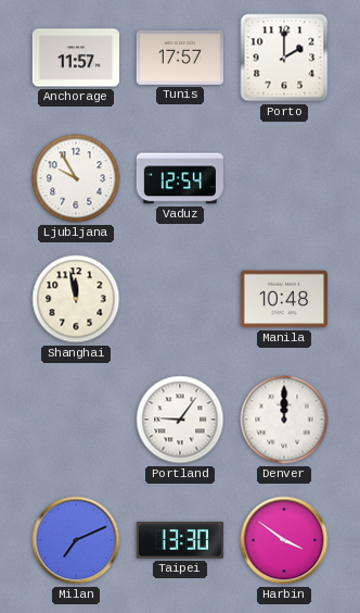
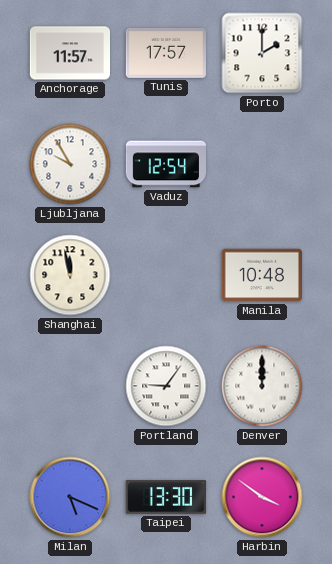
Milan: 7:11 -> 5:19
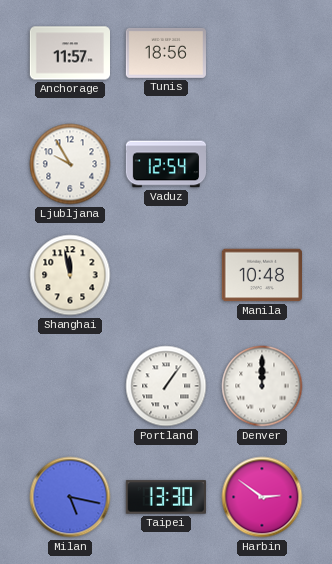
Tunis: 17:57 -> 18:56
Porto: 2:00 -> none
Portland: 9:06 -> 1:06
Milan: 5:19 -> 5:17
Harbin: 3:51 -> 2:51
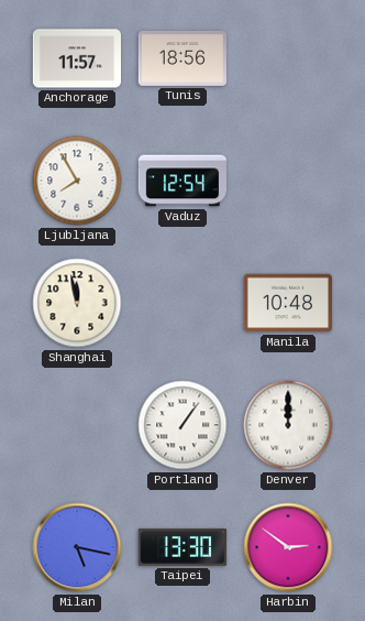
Ljubljana: 9:55 -> 7:55
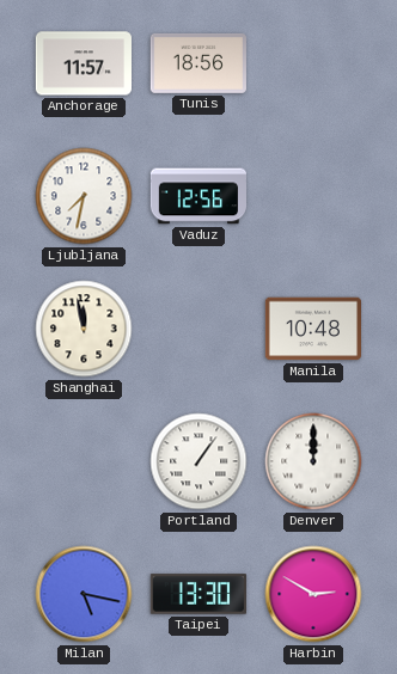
Ljubljana: 7:55 -> 7:32
Vaduz: 12:54 -> 12:56
Harbin: 2:51 -> 2:50
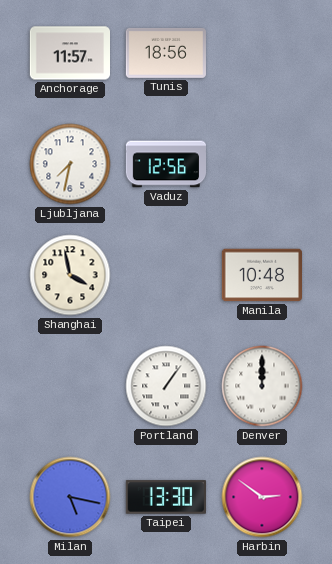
Shanghai: 11:58 -> 3:58
Harbin: 2:50 -> 2:51
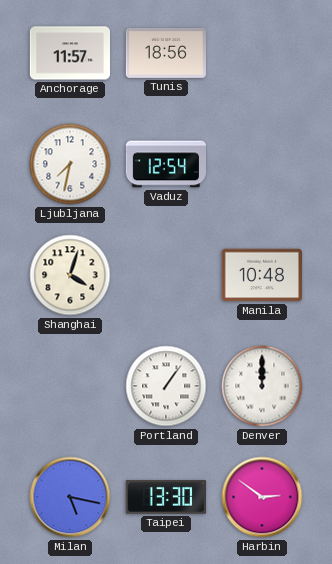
Vaduz: 12:56 -> 12:54
Shanghai: 3:58 -> 4:03
